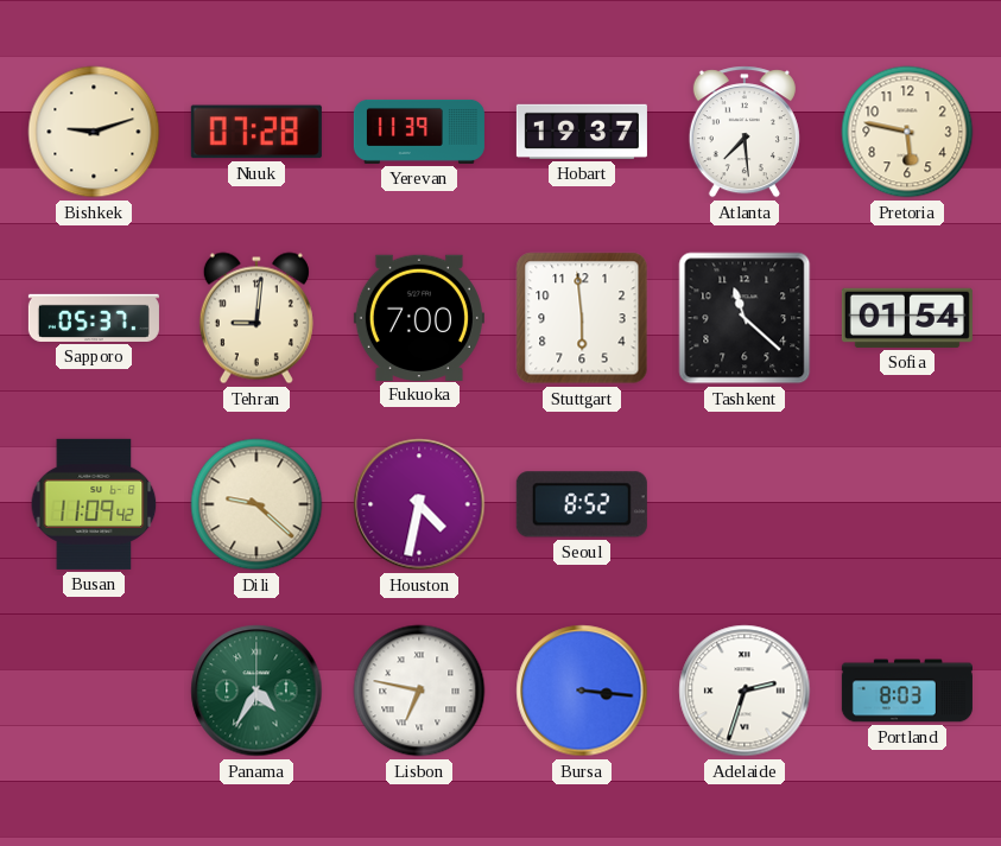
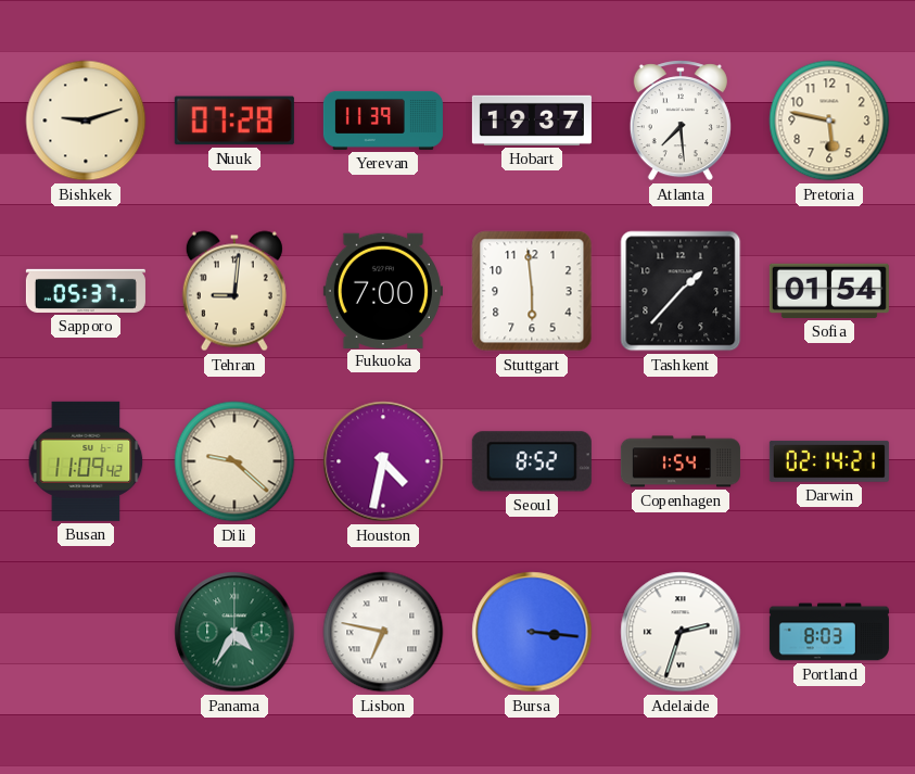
Tashkent: 11:22 -> 1:37
Copenhagen: none -> 1:54
Darwin: none -> 02:14
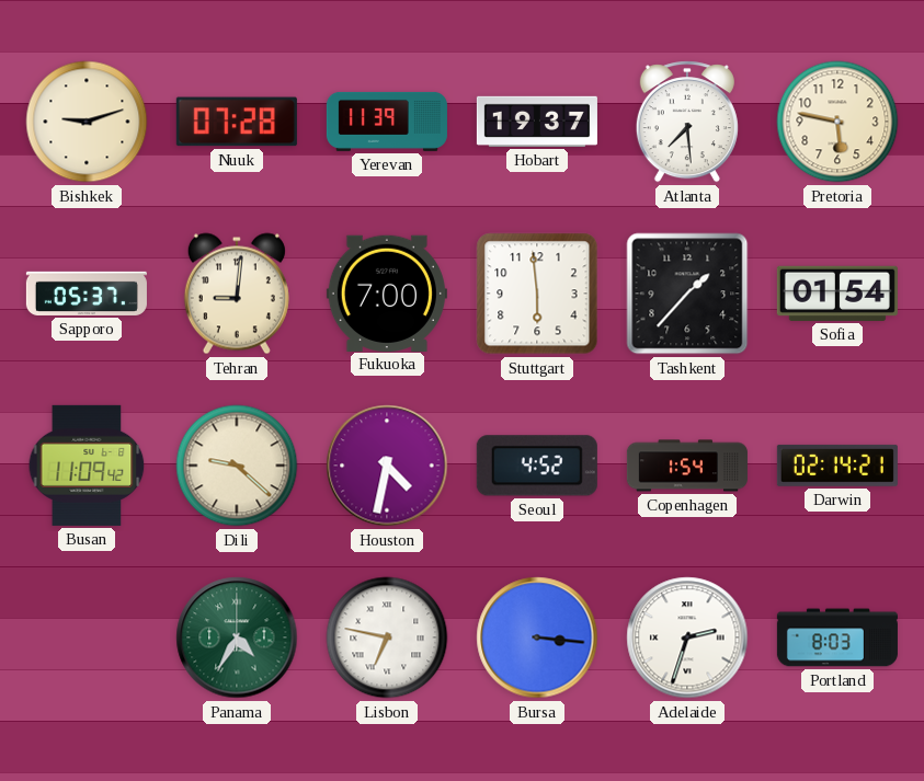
Seoul: 8:52 -> 4:52
